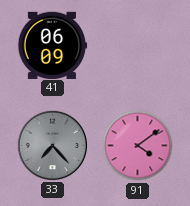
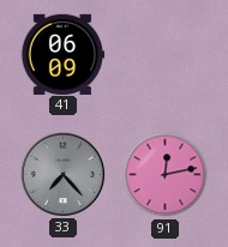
91: 4:09 -> 12:13
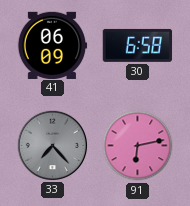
30: none -> 6:58
91: 12:13 -> 6:13
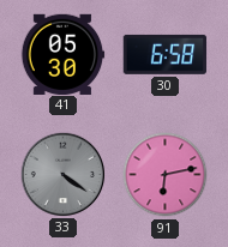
41: 06:09 -> 05:30
33: 7:23 -> 4:21
